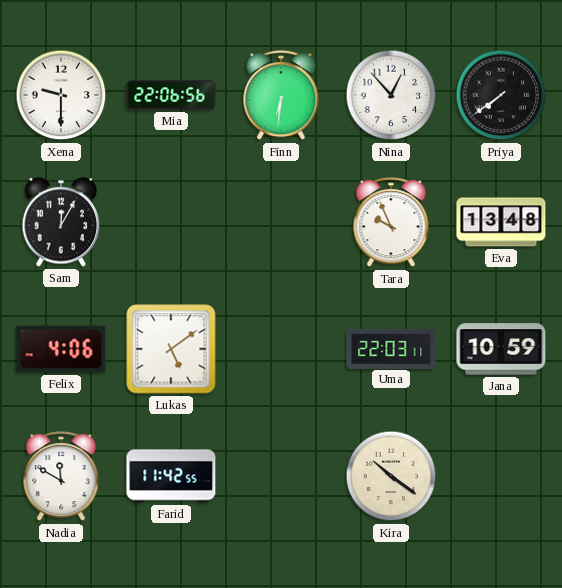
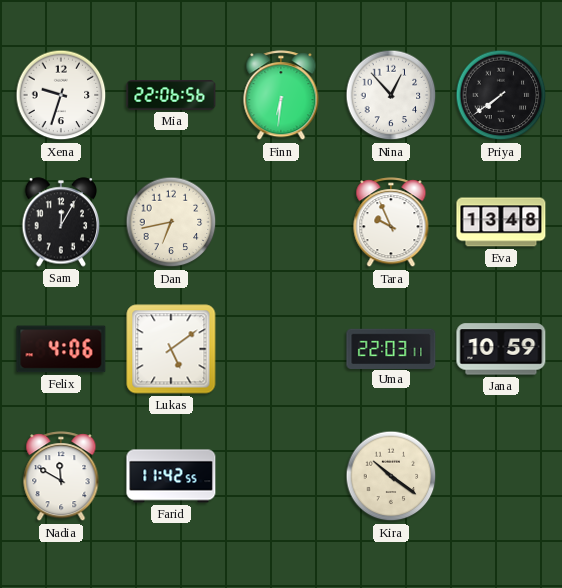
Xena: 9:30 -> 9:33
Dan: none -> 6:43
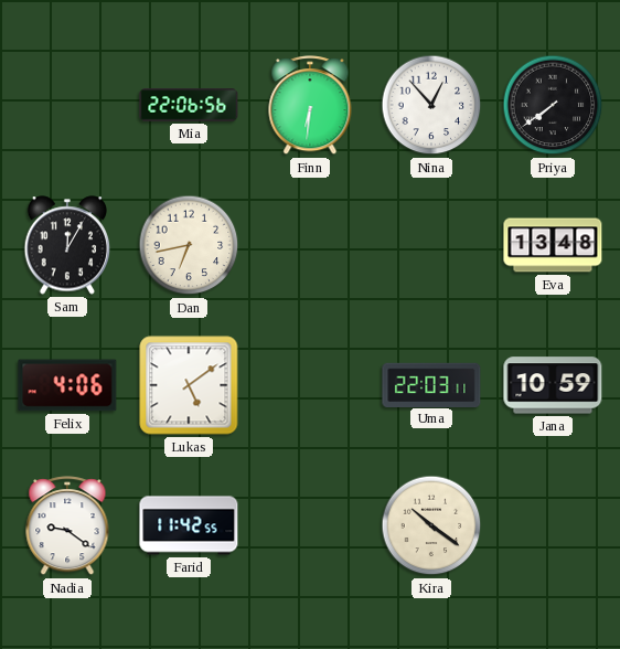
Xena: 9:33 -> none
Tara: 9:56 -> none
Nadia: 11:50 -> 9:21
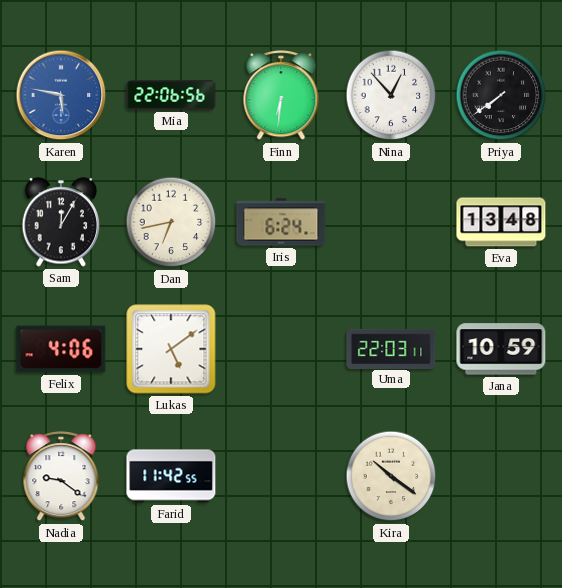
Karen: none -> 5:47
Iris: none -> 6:24
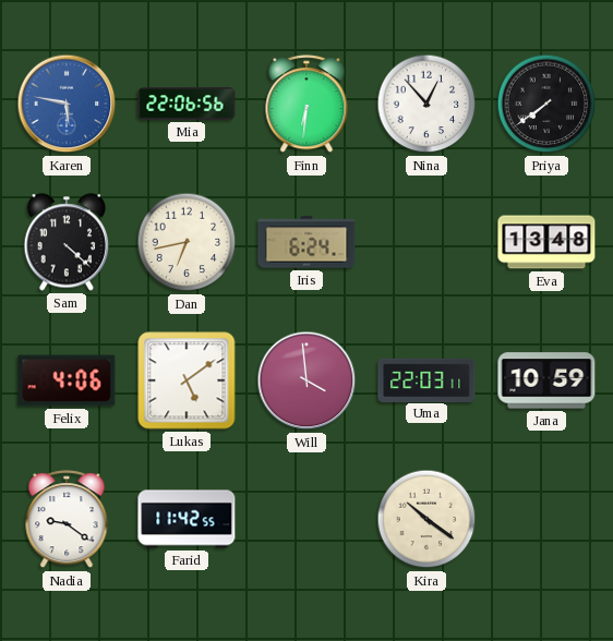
Sam: 12:05 -> 4:22
Will: none -> 3:59
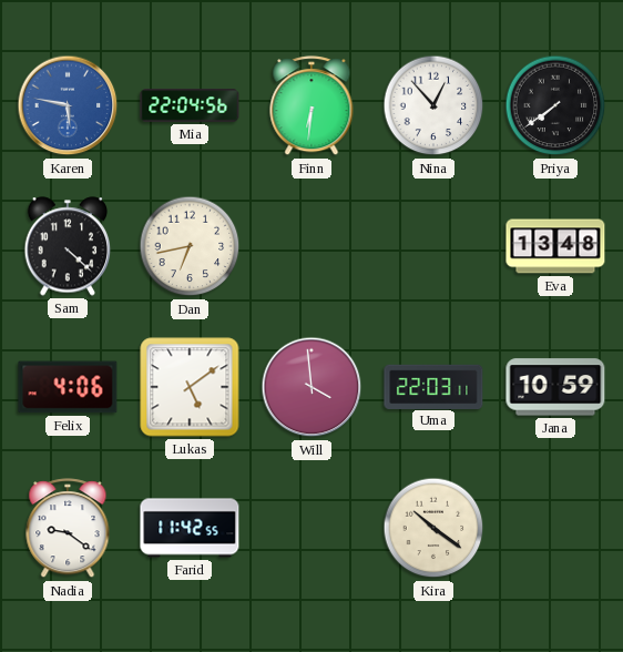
Mia: 22:06 -> 22:04
Iris: 6:24 -> none
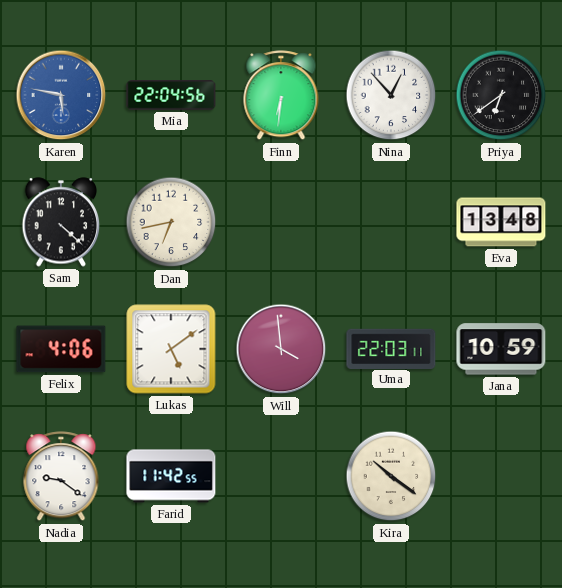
Priya: 7:39 -> 6:39
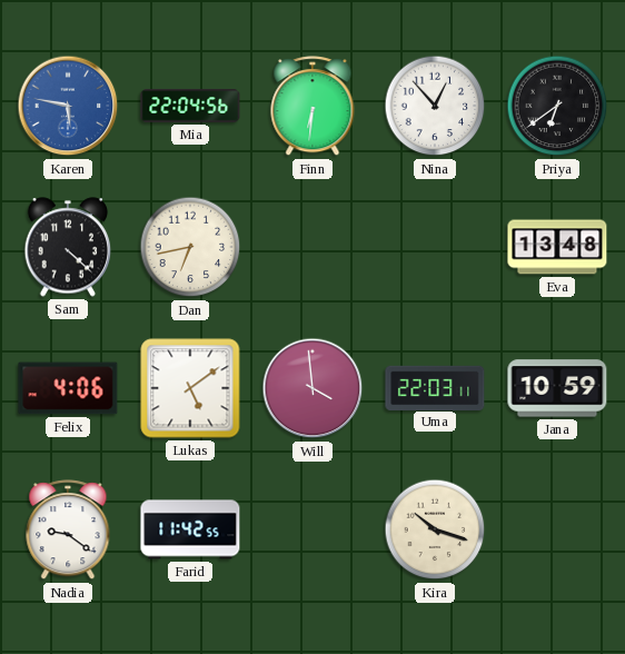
Kira: 10:21 -> 10:18
